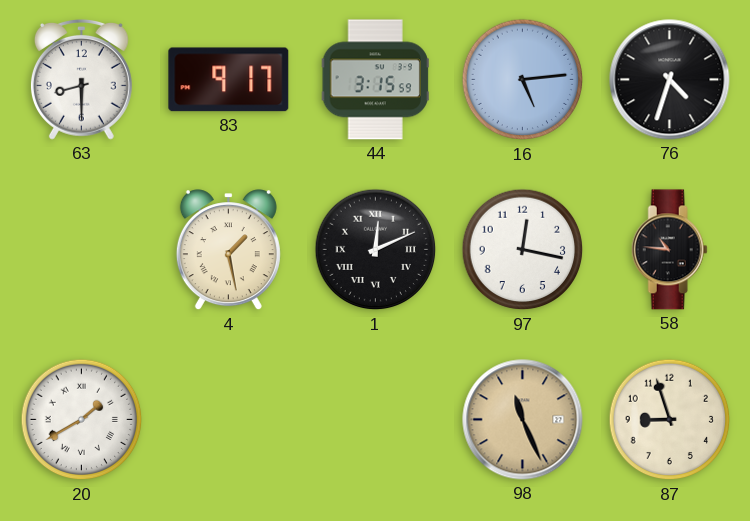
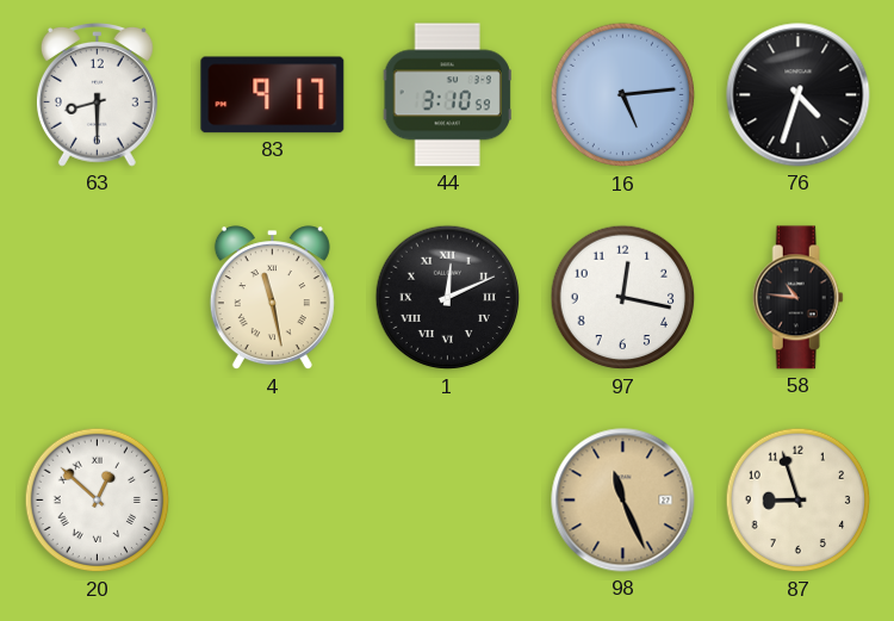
44: 3:15 -> 3:10
4: 1:28 -> 11:28
20: 1:40 -> 12:52
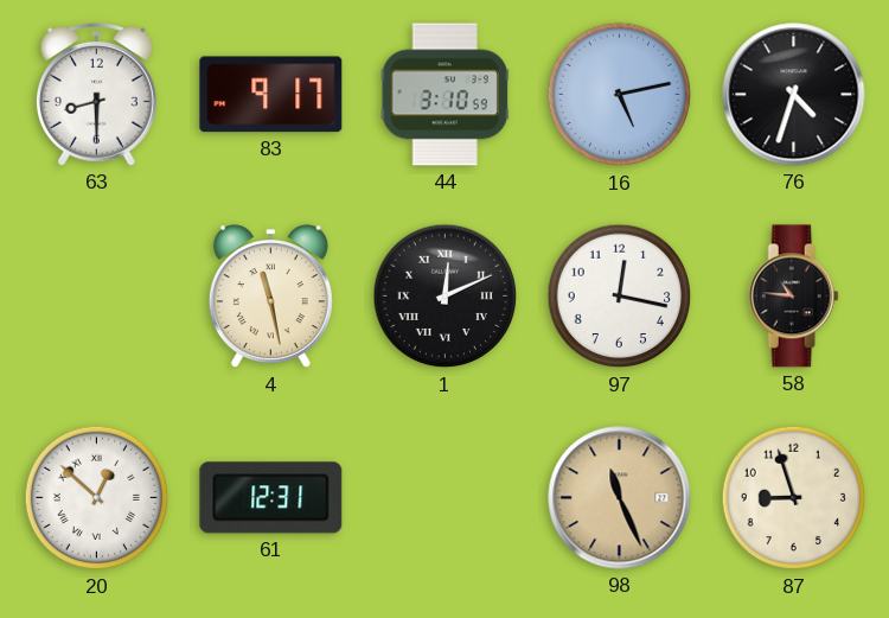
16: 5:14 -> 5:13
61: none -> 12:31
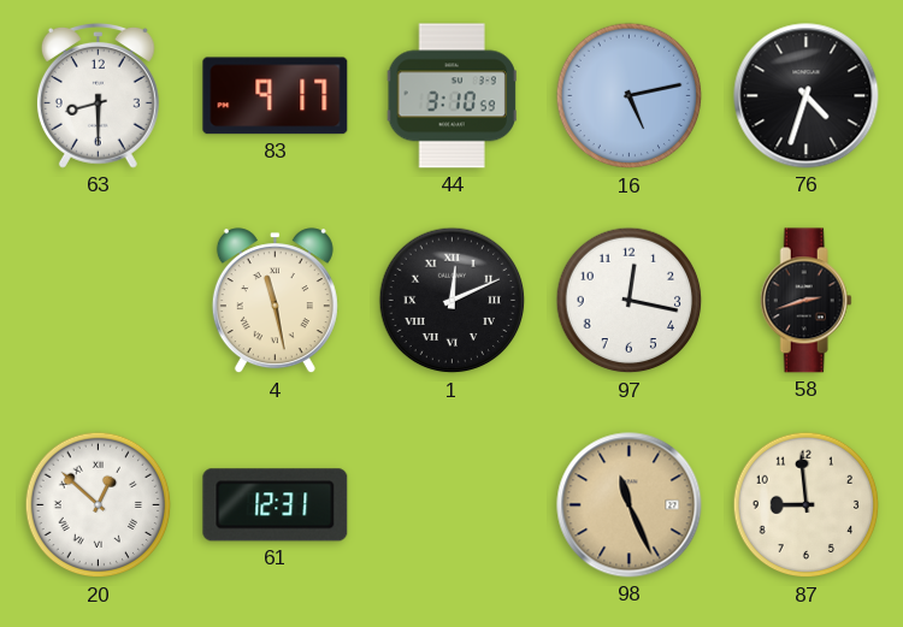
58: 10:46 -> 2:42
87: 8:57 -> 8:59
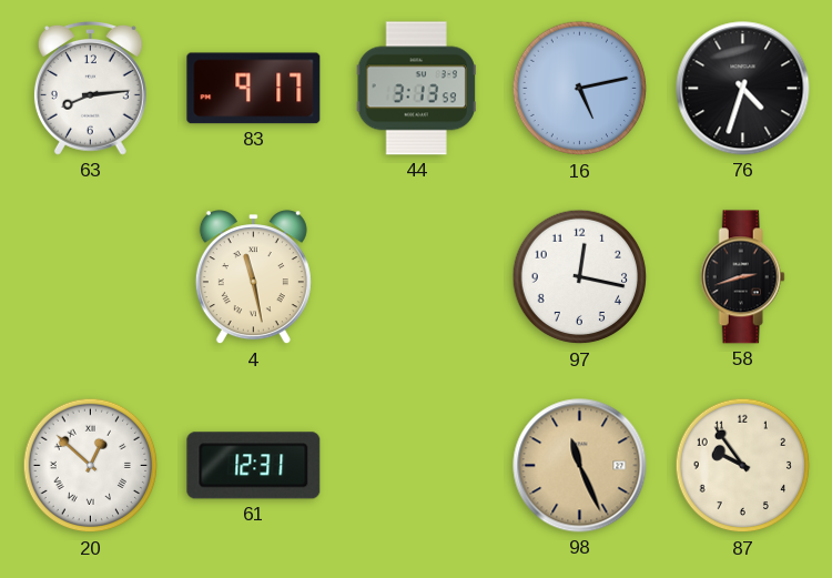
63: 8:30 -> 8:14
44: 3:10 -> 3:13
1: 12:11 -> none
87: 8:59 -> 9:54
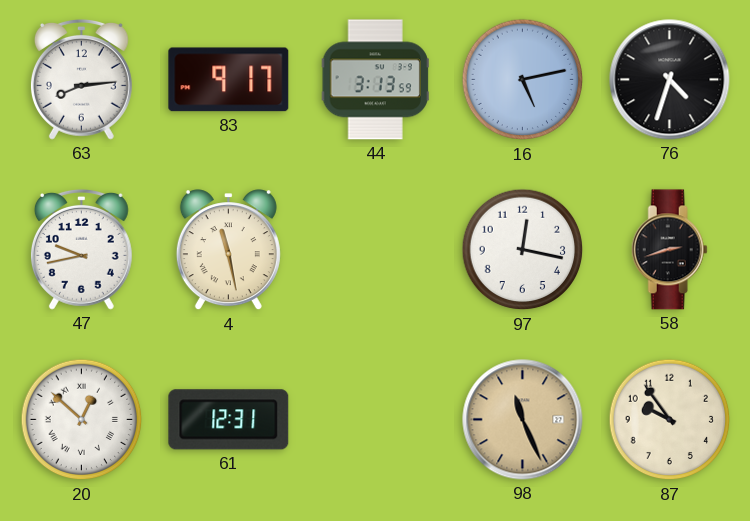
47: none -> 9:43
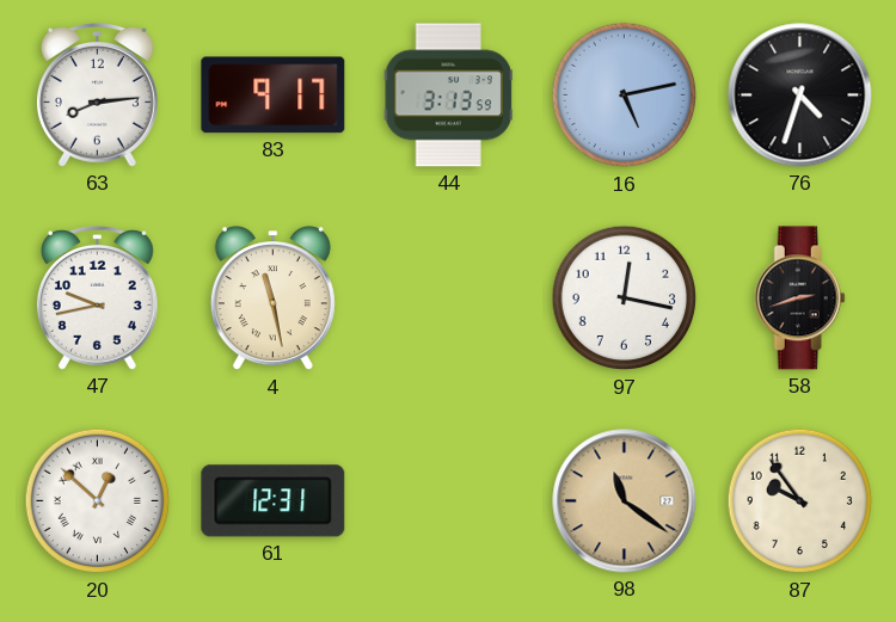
98: 11:26 -> 11:21
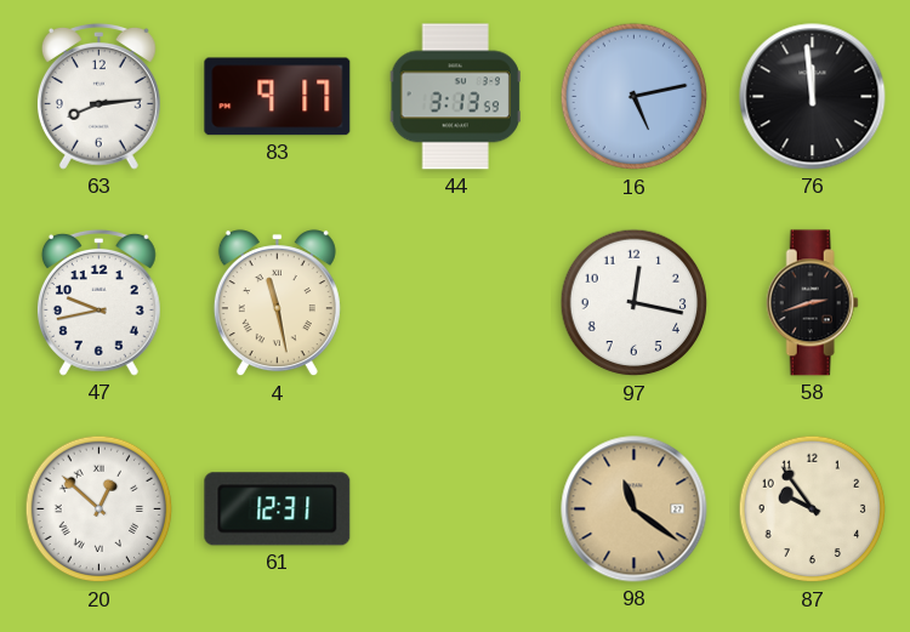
76: 4:33 -> 11:59
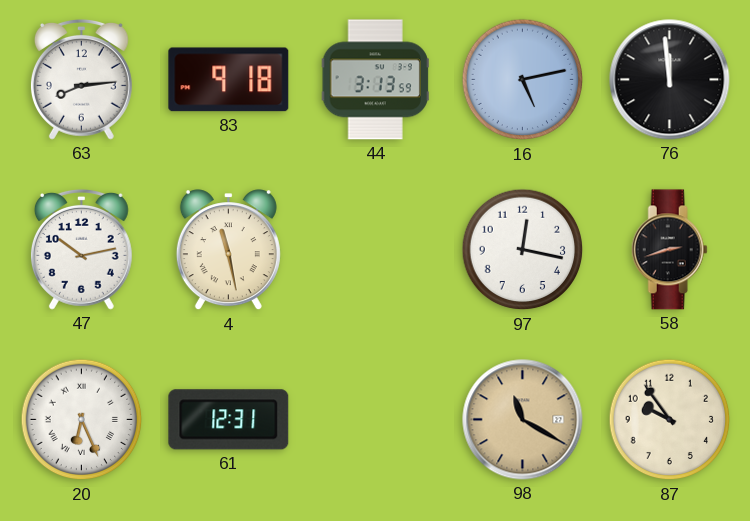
83: 9:17 -> 9:18
47: 9:43 -> 10:13
20: 12:52 -> 6:26
98: 11:21 -> 11:20
